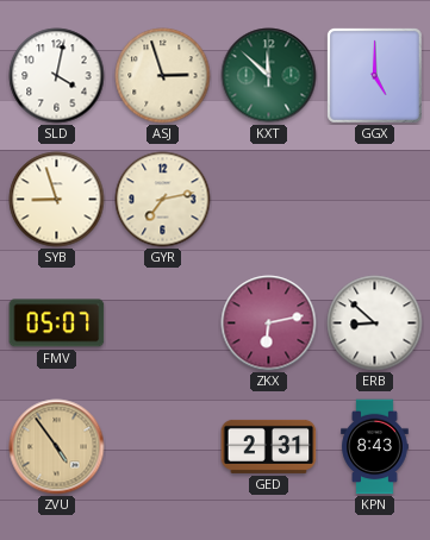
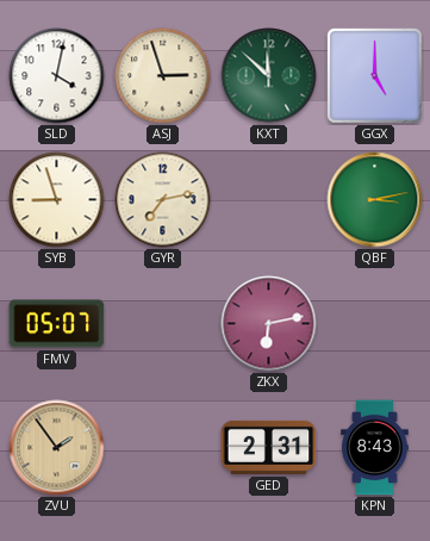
QBF: none -> 3:13
ERB: 8:52 -> none
ZVU: 4:54 -> 1:54
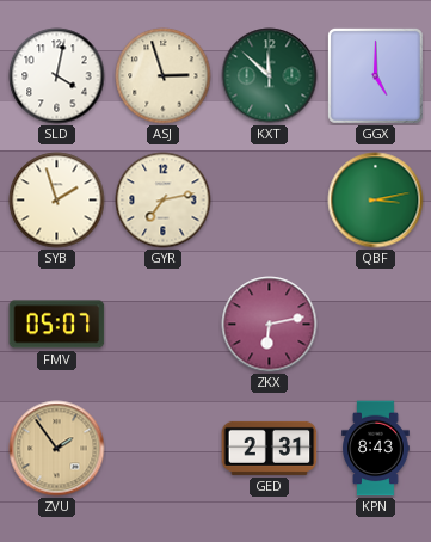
SYB: 8:57 -> 1:57
